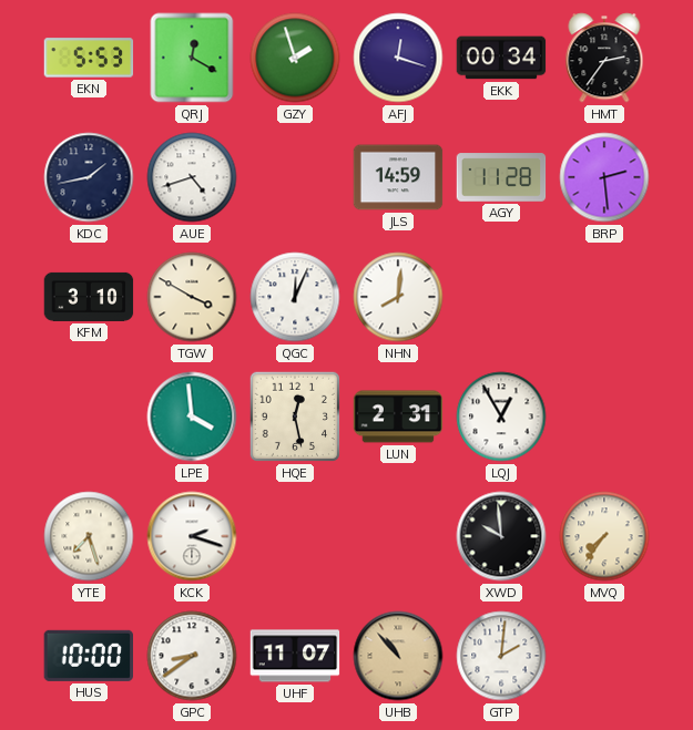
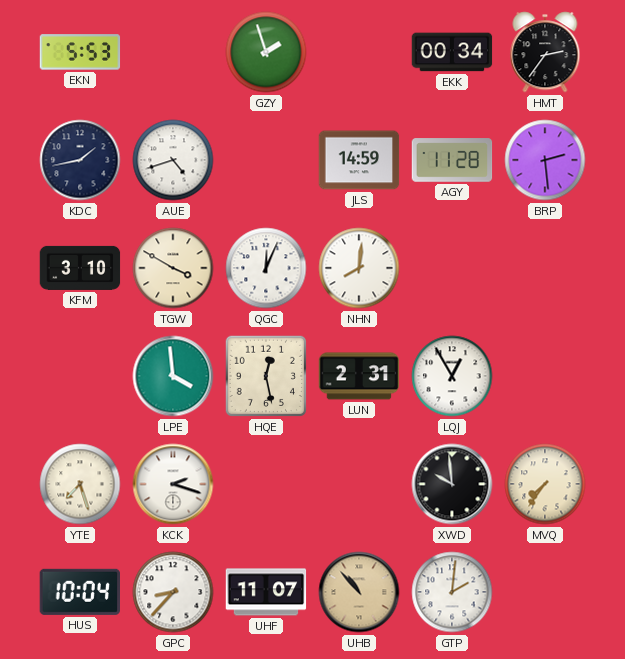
QRJ: 12:20 -> none
AFJ: 12:18 -> none
HUS: 10:00 -> 10:04
GPC: 8:39 -> 8:37
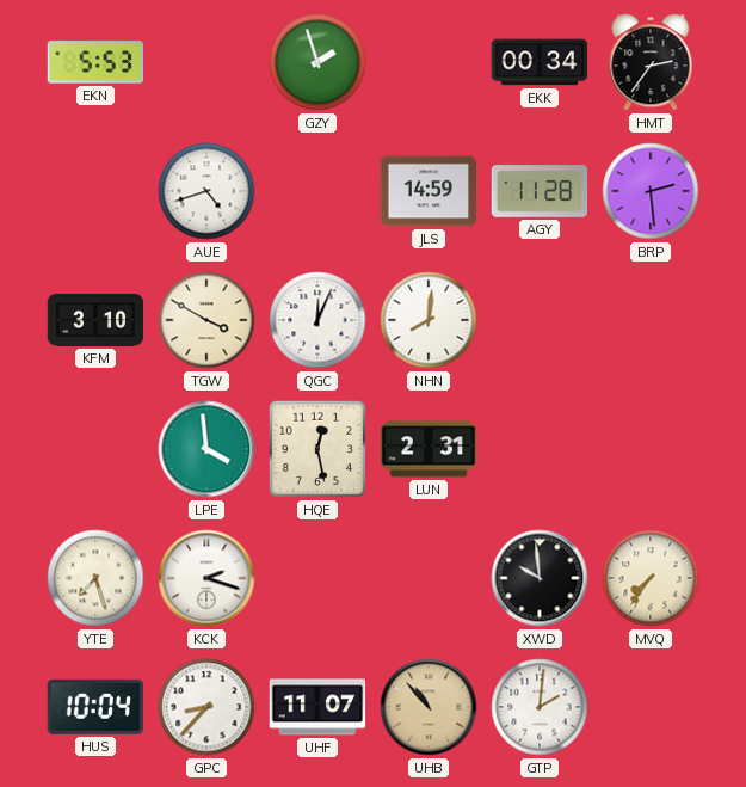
KDC: 1:43 -> none
LQJ: 12:55 -> none
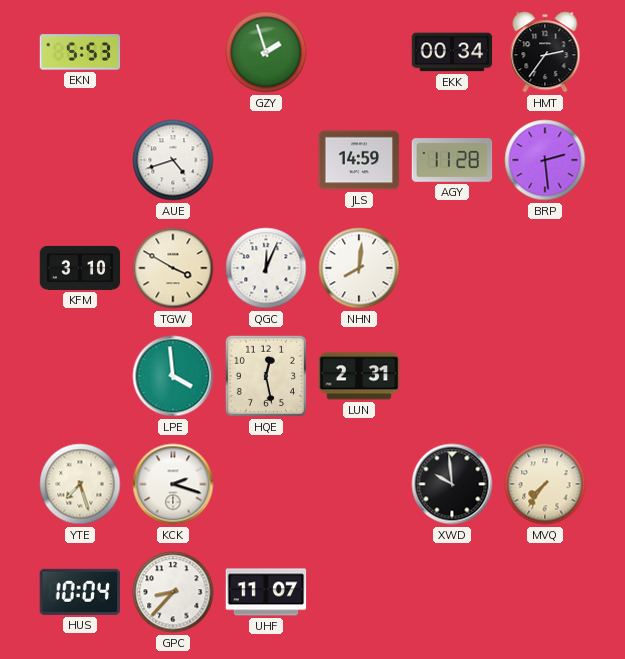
UHB: 10:53 -> none
GTP: 2:01 -> none
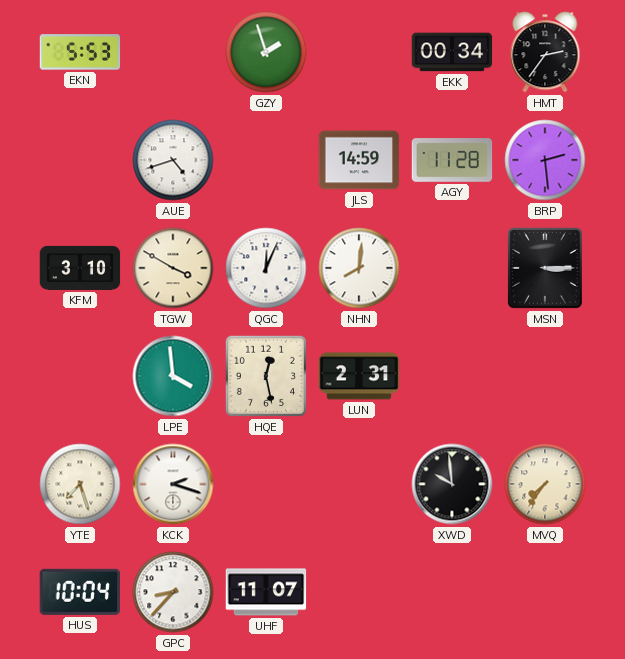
MSN: none -> 3:15
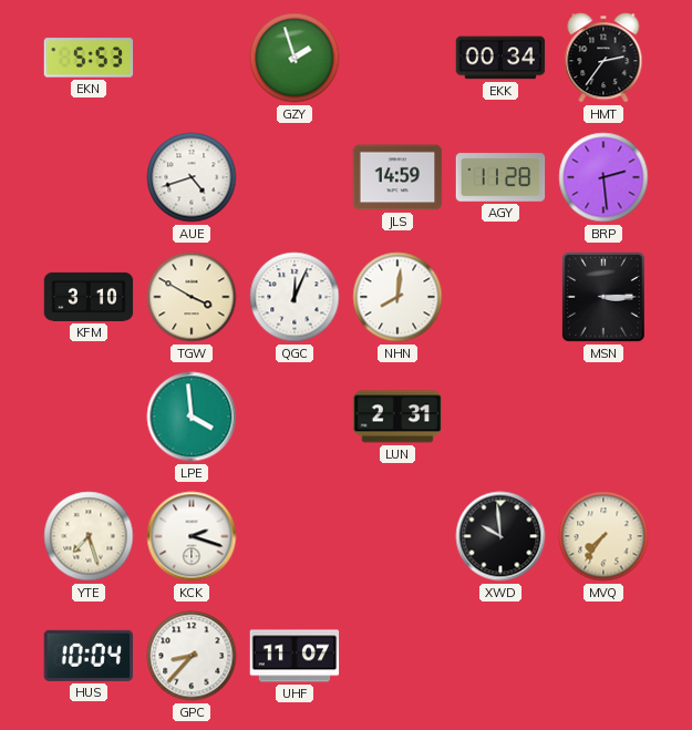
HQE: 12:28 -> none
